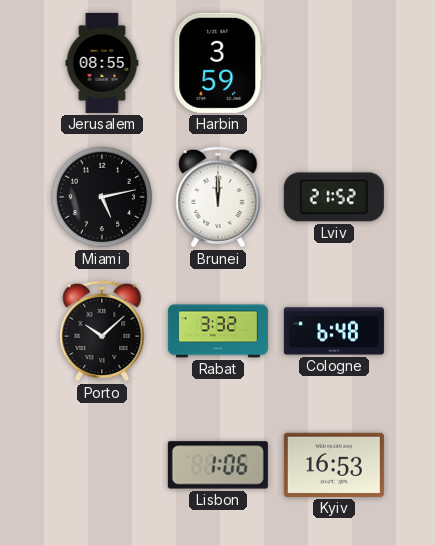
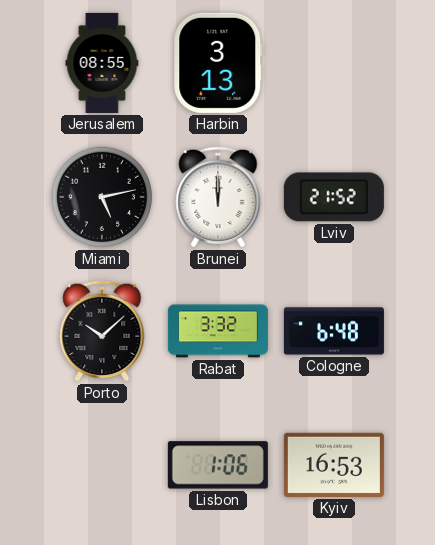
Harbin: 3:59 -> 3:13
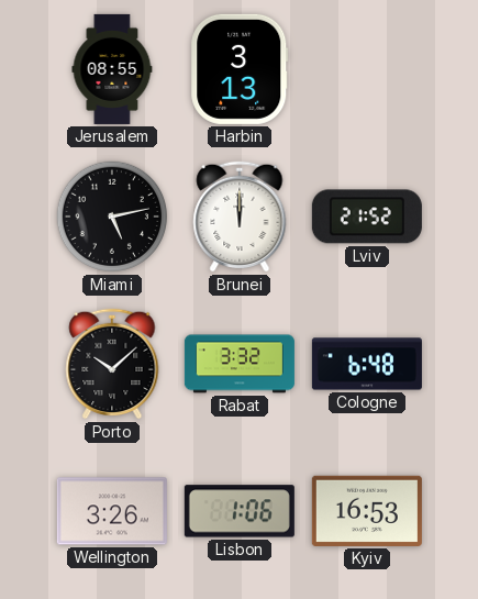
Wellington: none -> 3:26
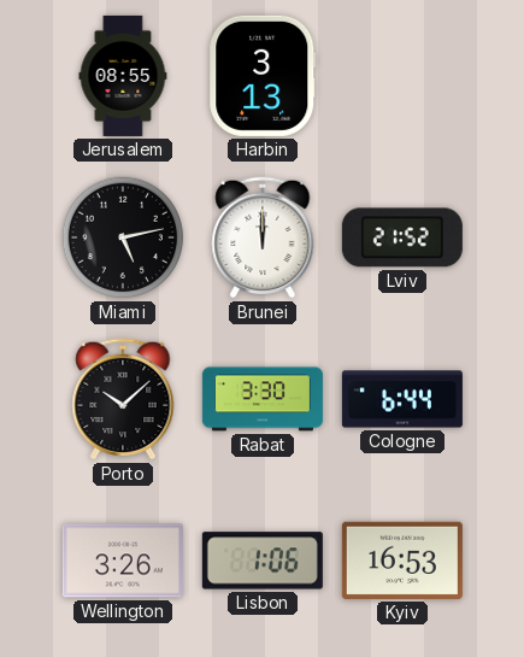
Rabat: 3:32 -> 3:30
Cologne: 6:48 -> 6:44
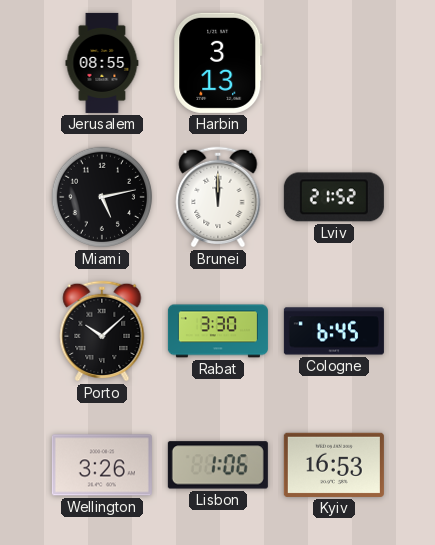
Cologne: 6:44 -> 6:45
